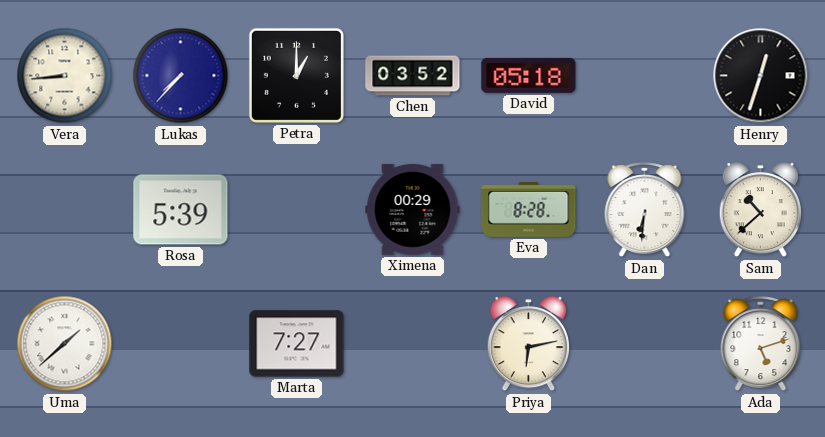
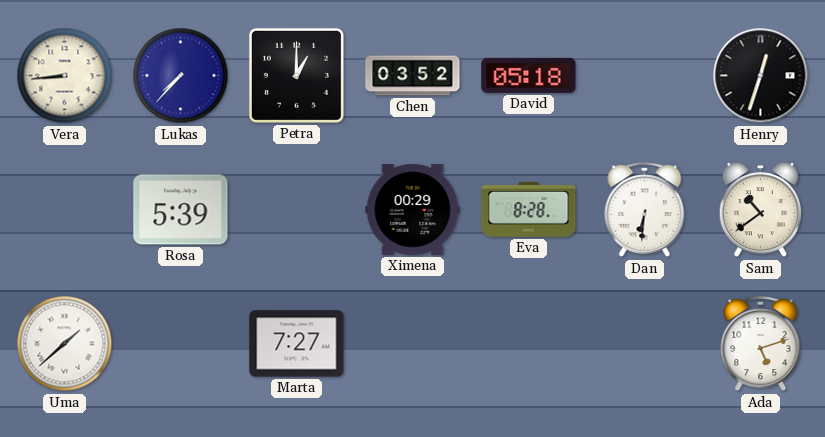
Sam: 10:38 -> 10:39
Priya: 6:13 -> none
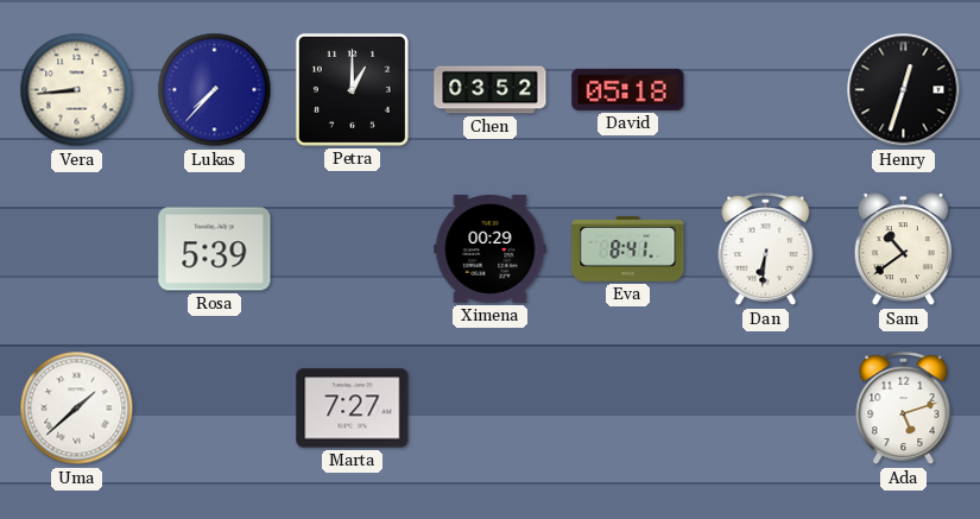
Eva: 8:28 -> 8:41
